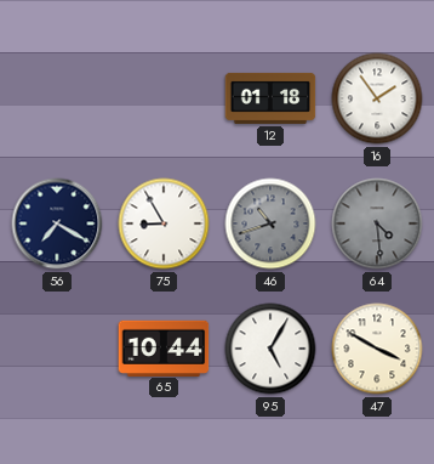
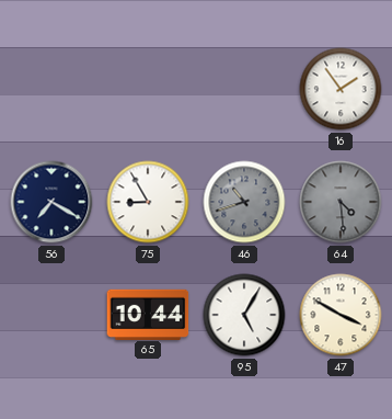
12: 01:18 -> none
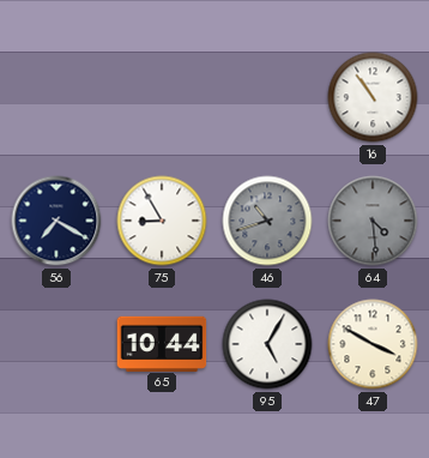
16: 1:54 -> 10:54
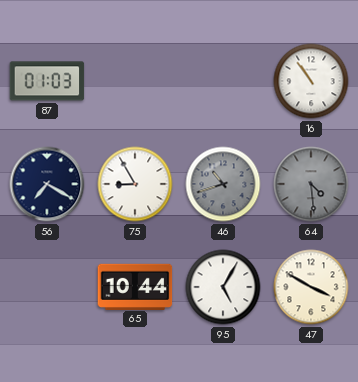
87: none -> 01:03
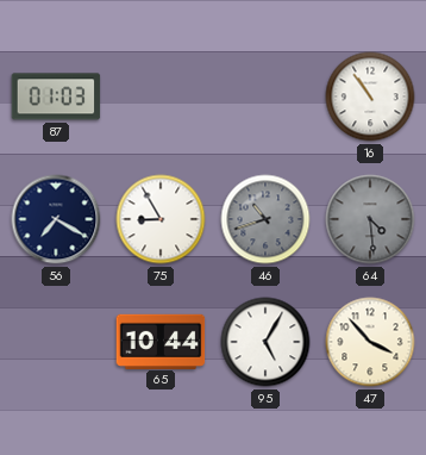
47: 3:50 -> 3:53
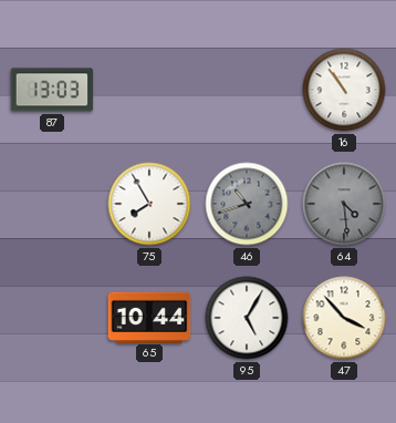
87: 01:03 -> 13:03
56: 7:20 -> none
75: 8:55 -> 7:55
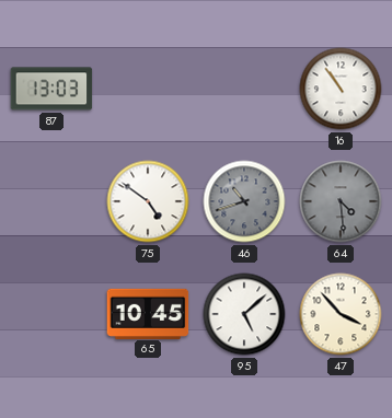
75: 7:55 -> 4:51
65: 10:44 -> 10:45
95: 5:05 -> 5:08
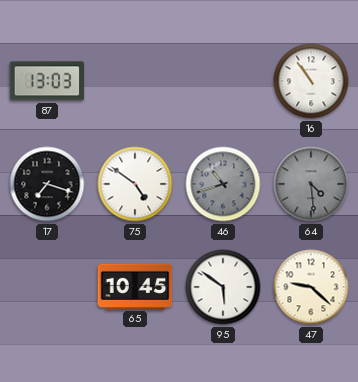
17: none -> 7:18
95: 5:08 -> 5:51
47: 3:53 -> 9:22
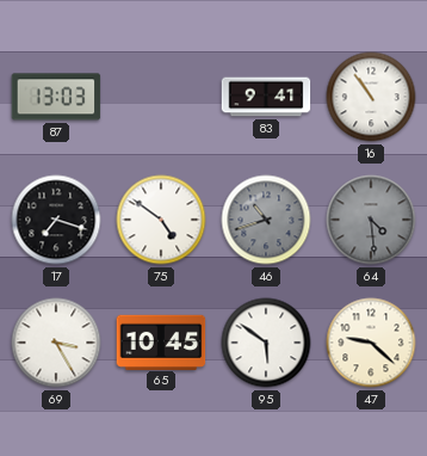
83: none -> 9:41
69: none -> 3:25
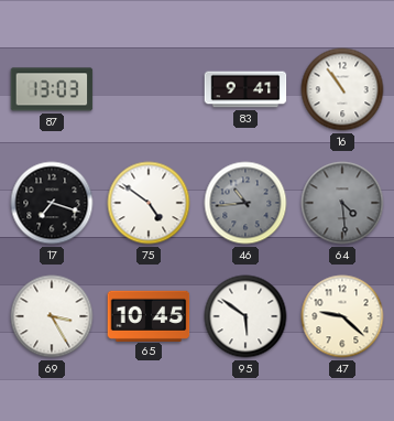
46: 10:42 -> 10:44
